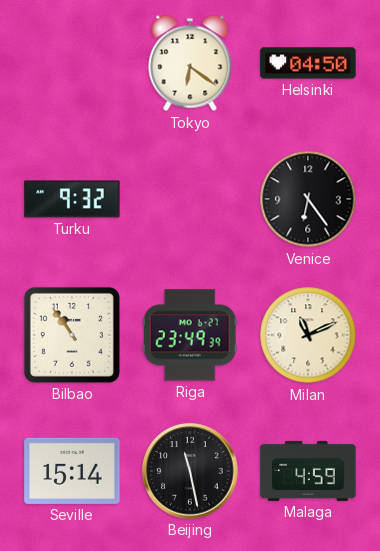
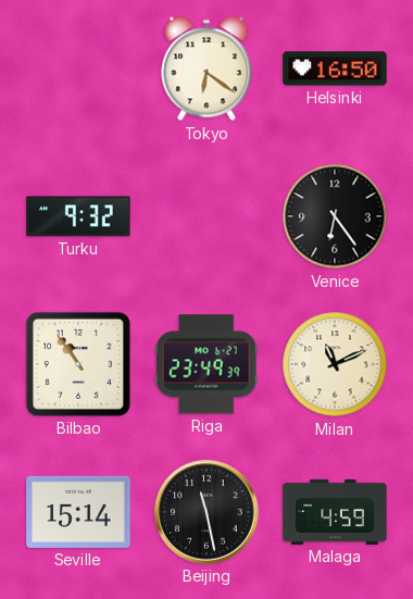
Helsinki: 04:50 -> 16:50
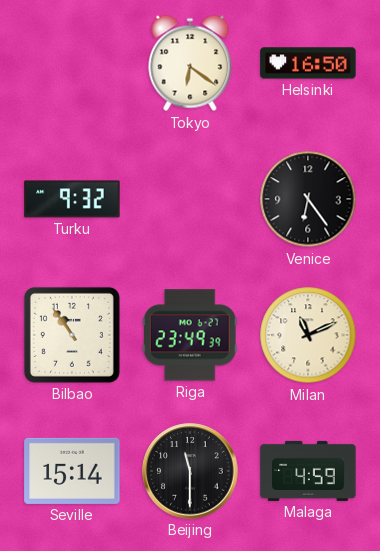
Beijing: 11:28 -> 11:30
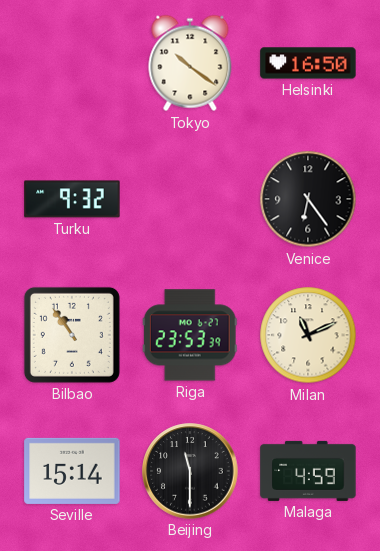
Tokyo: 6:21 -> 10:21
Riga: 23:49 -> 23:53
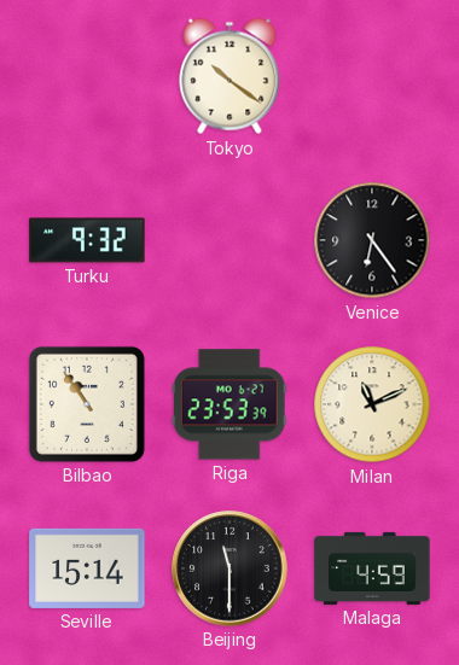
Helsinki: 16:50 -> none
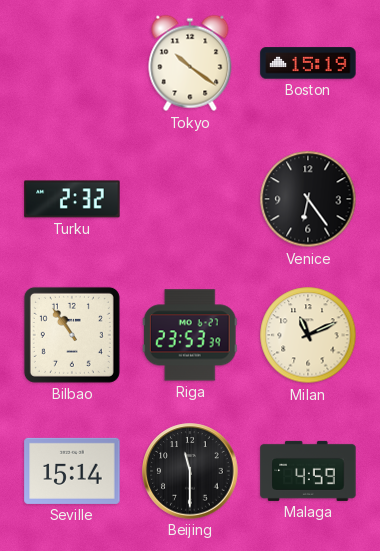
Boston: none -> 15:19
Turku: 9:32 -> 2:32
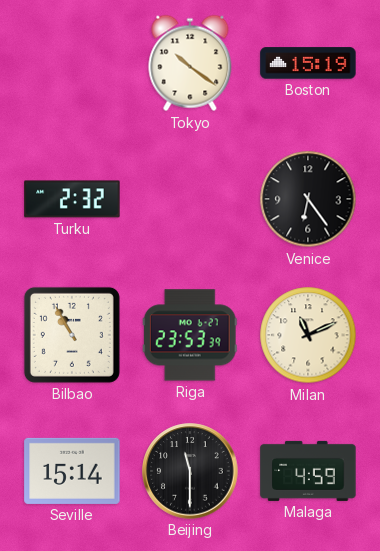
Bilbao: 10:54 -> 10:55
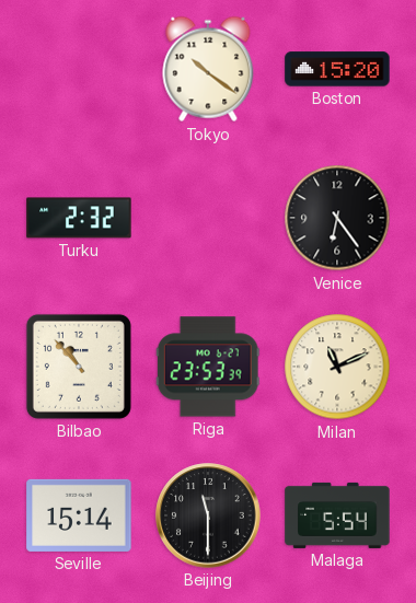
Boston: 15:19 -> 15:20
Bilbao: 10:55 -> 10:53
Malaga: 4:59 -> 5:54
